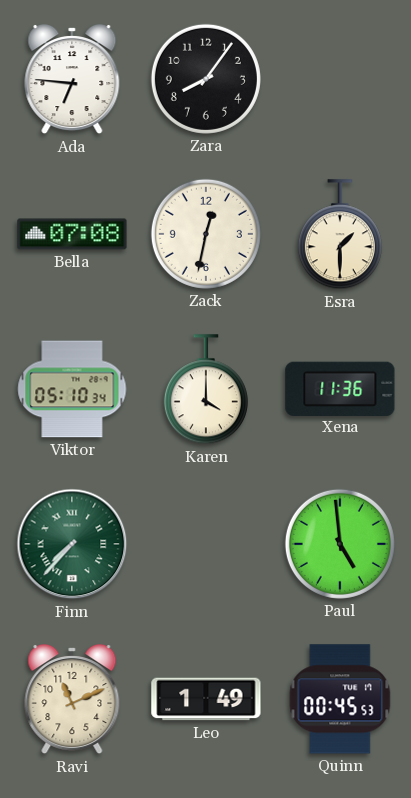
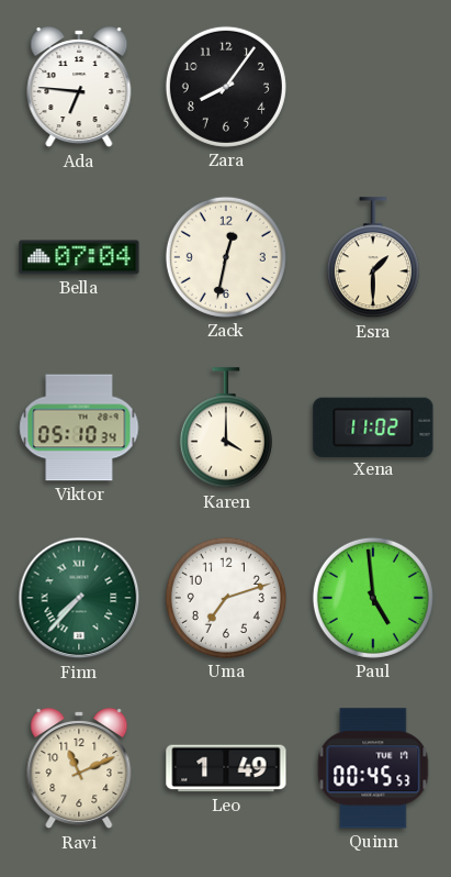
Bella: 07:08 -> 07:04
Xena: 11:36 -> 11:02
Uma: none -> 7:12
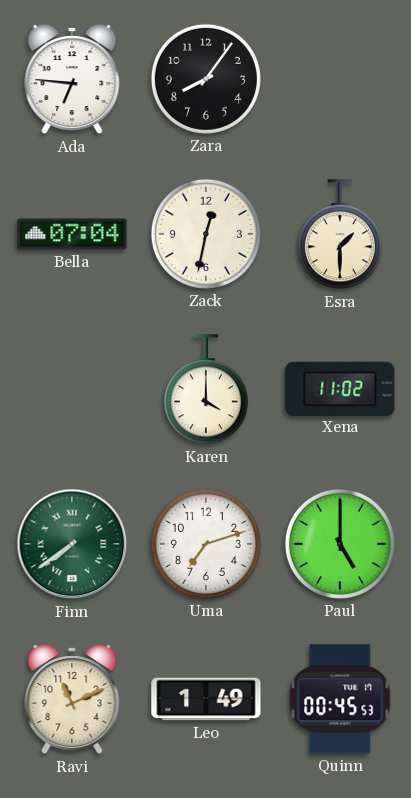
Viktor: 05:10 -> none
Finn: 7:37 -> 7:39
Paul: 4:59 -> 5:00
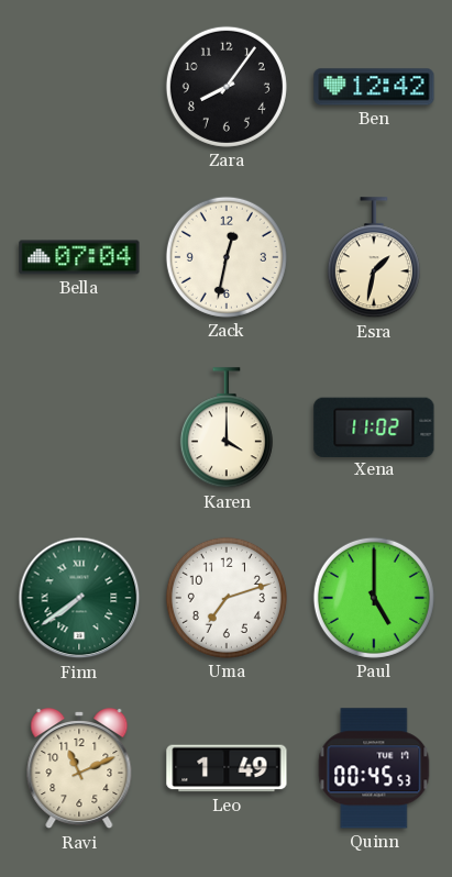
Ada: 6:46 -> none
Ben: none -> 12:42
Esra: 1:30 -> 1:32
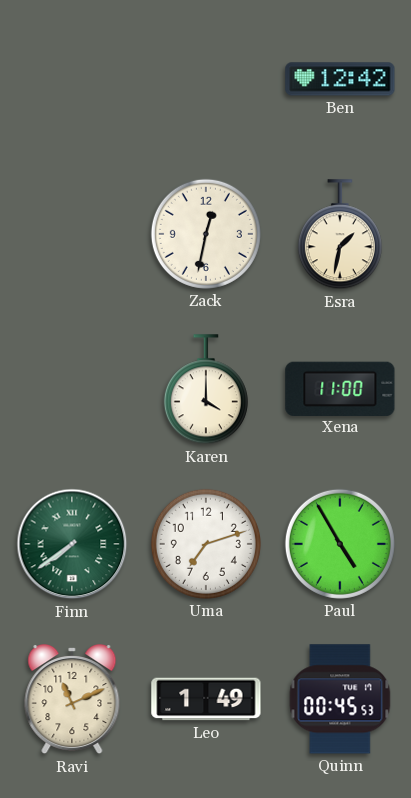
Zara: 8:06 -> none
Bella: 07:04 -> none
Xena: 11:02 -> 11:00
Paul: 5:00 -> 4:55
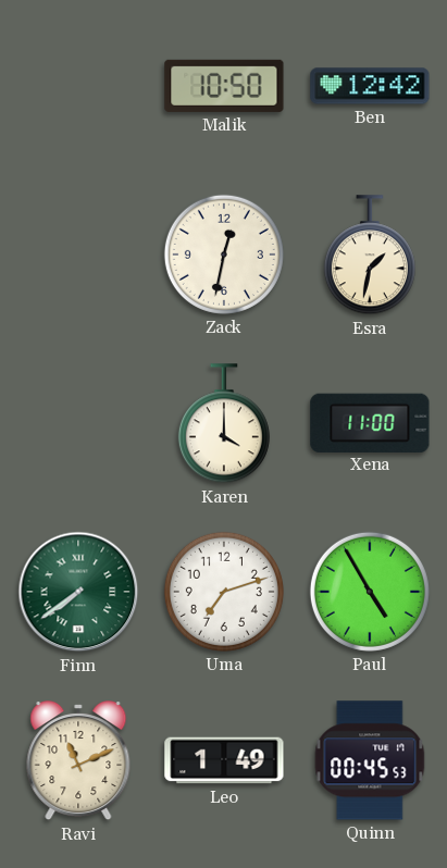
Malik: none -> 10:50
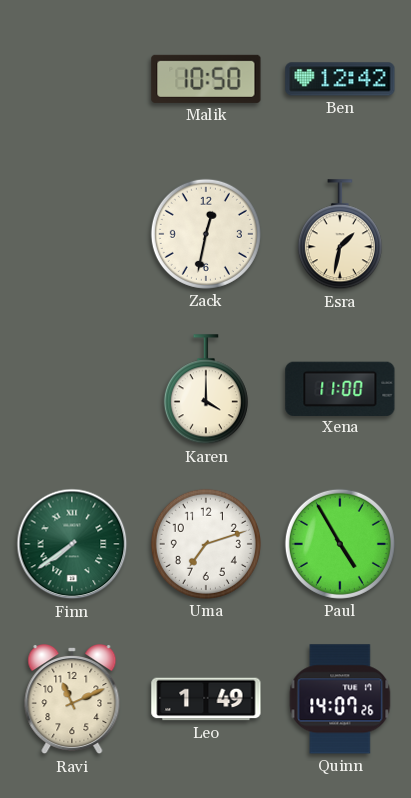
Quinn: 00:45 -> 14:07
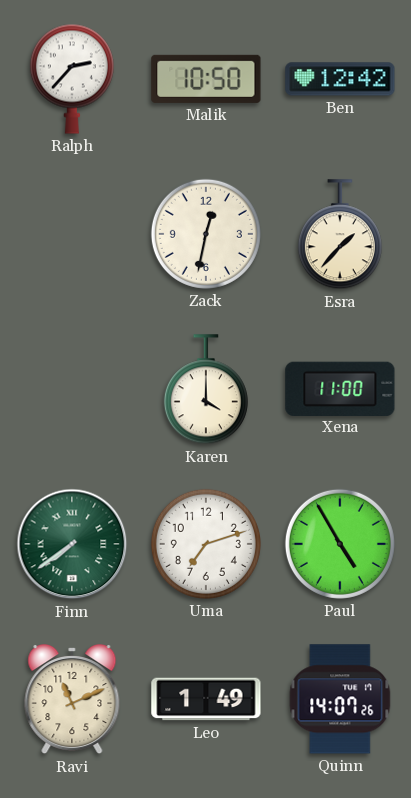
Ralph: none -> 2:37
Esra: 1:32 -> 1:37
